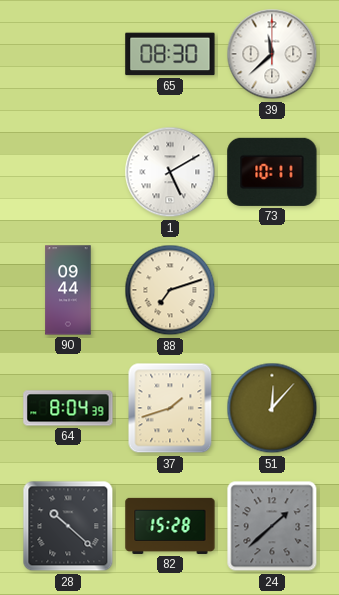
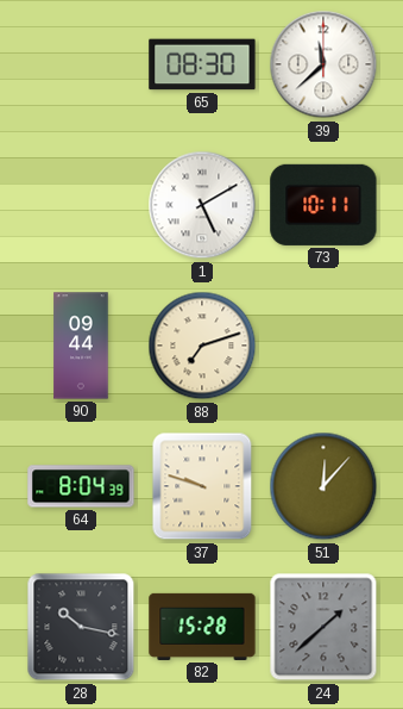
37: 1:42 -> 9:48
28: 10:22 -> 10:17
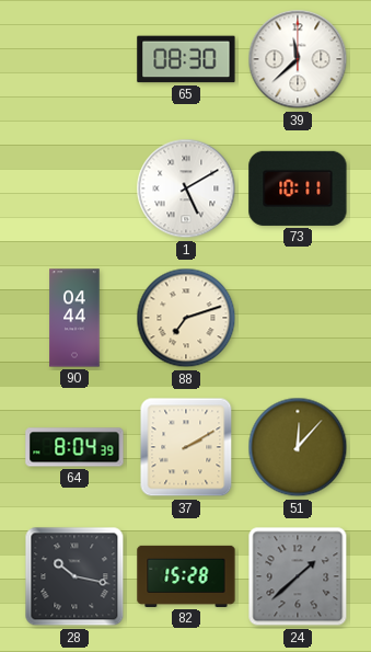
90: 09:44 -> 04:44
37: 9:48 -> 2:10
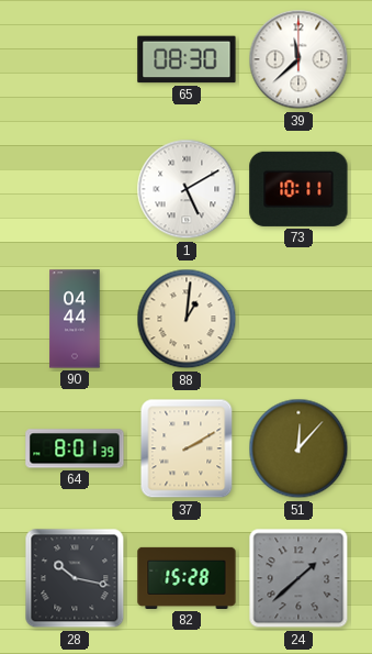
88: 7:12 -> 1:01
64: 8:04 -> 8:01
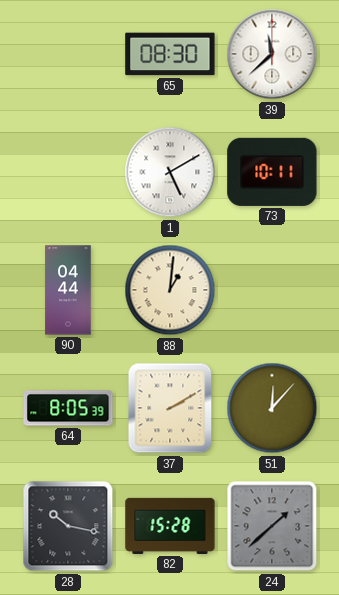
64: 8:01 -> 8:05
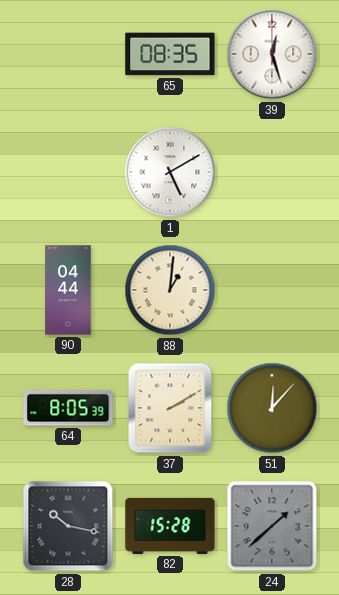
65: 08:30 -> 08:35
39: 11:38 -> 12:27
73: 10:11 -> none
